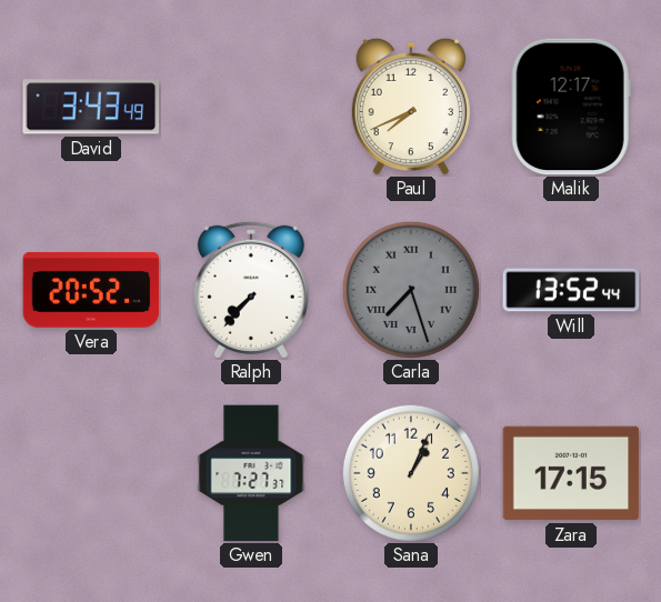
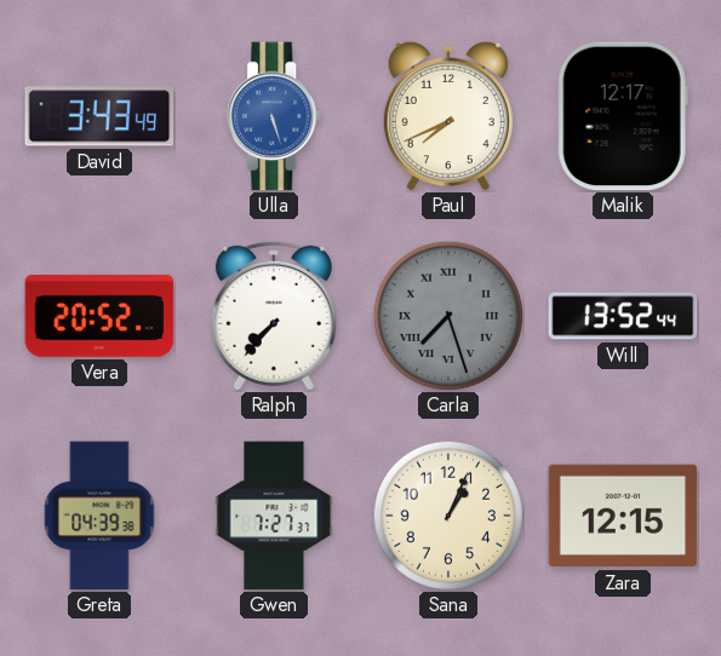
Ulla: none -> 5:27
Greta: none -> 04:39
Zara: 17:15 -> 12:15
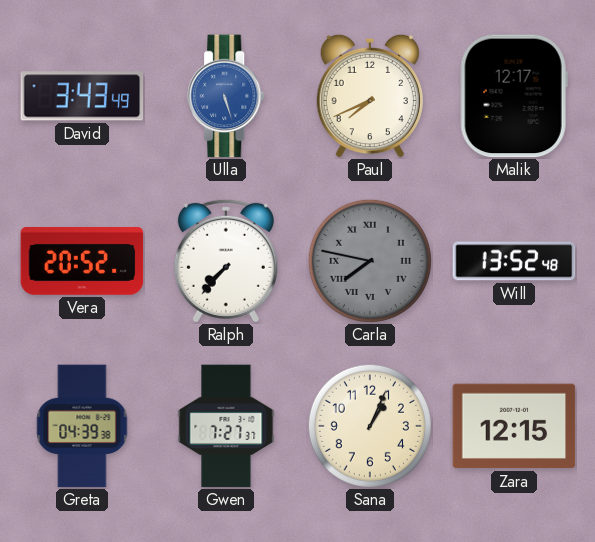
Carla: 7:27 -> 7:47
Will: 13:52:44 -> 13:52:48
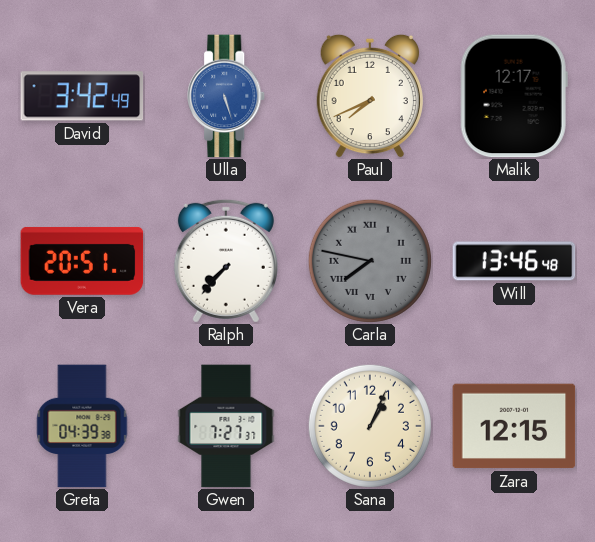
David: 3:43 -> 3:42
Vera: 20:52 -> 20:51
Will: 13:52 -> 13:46
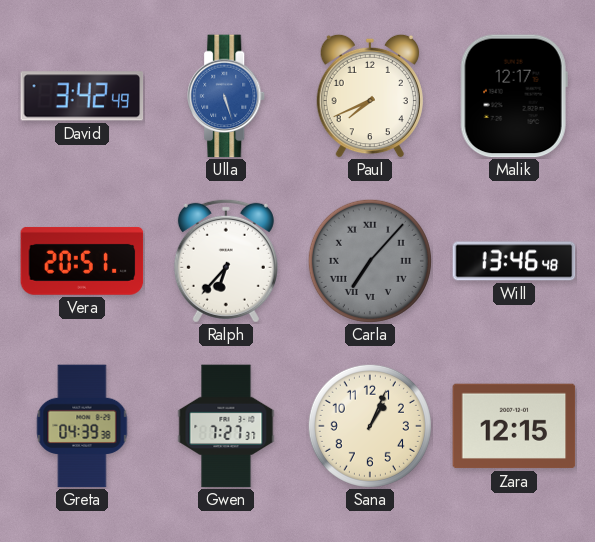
Ralph: 7:37 -> 6:37
Carla: 7:47 -> 7:07
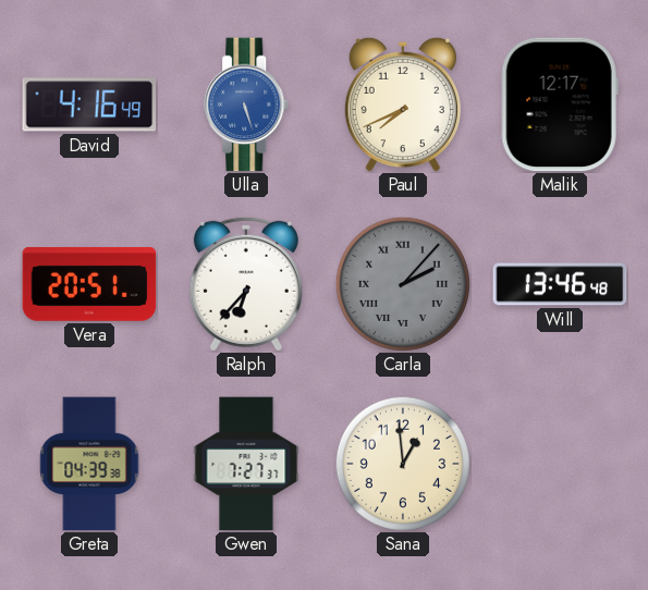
David: 3:42 -> 4:16
Carla: 7:07 -> 2:07
Sana: 1:04 -> 12:59
Zara: 12:15 -> none
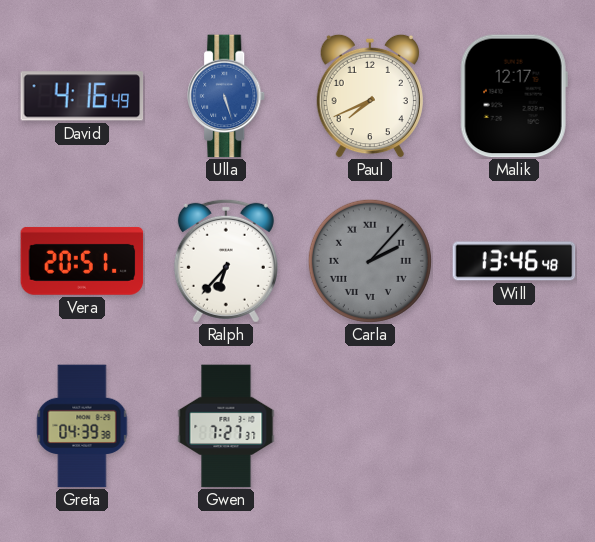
Sana: 12:59 -> none
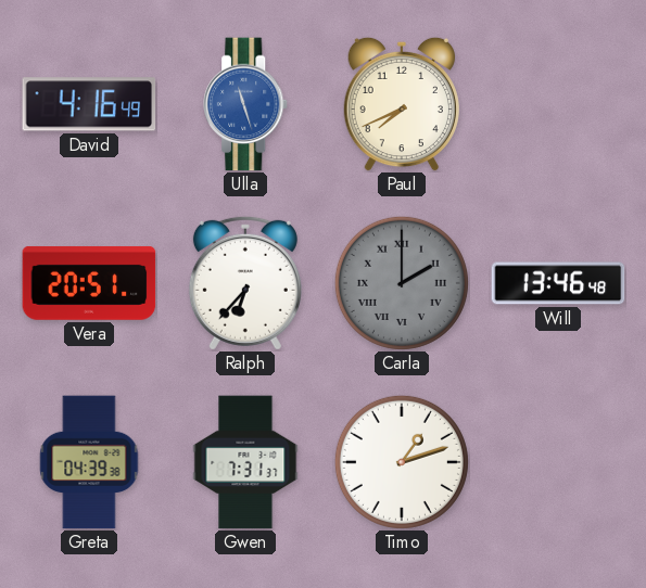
Ulla: 5:27 -> 11:27
Malik: 12:17 -> none
Carla: 2:07 -> 2:00
Gwen: 7:27 -> 7:31
Timo: none -> 1:12
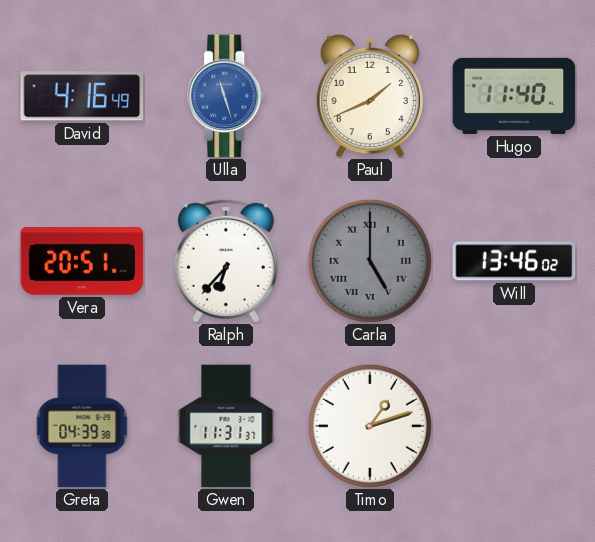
Paul: 7:41 -> 1:41
Hugo: none -> 11:40
Carla: 2:00 -> 5:00
Will: 13:46:48 -> 13:46:02
Gwen: 7:31 -> 11:31
